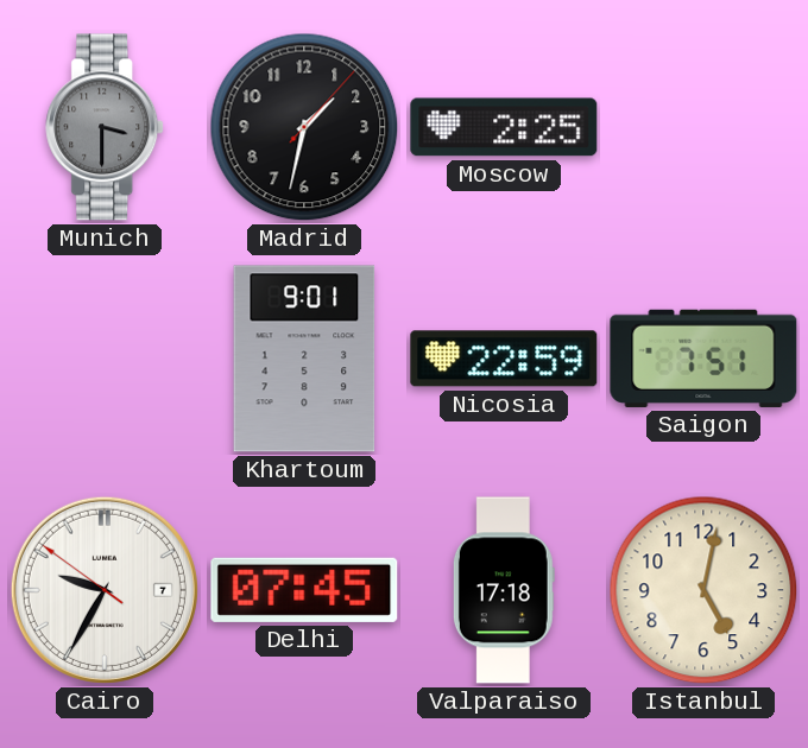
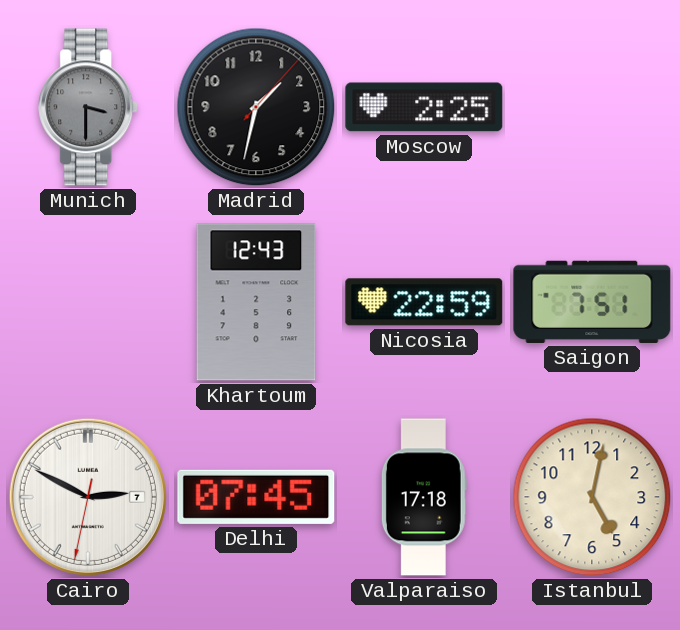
Khartoum: 9:01 -> 12:43
Cairo: 9:34 -> 2:49
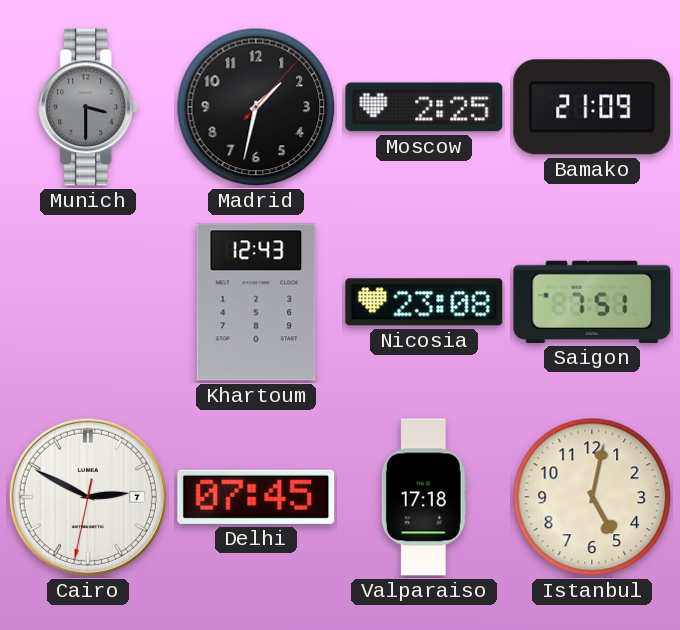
Bamako: none -> 21:09
Nicosia: 22:59 -> 23:08
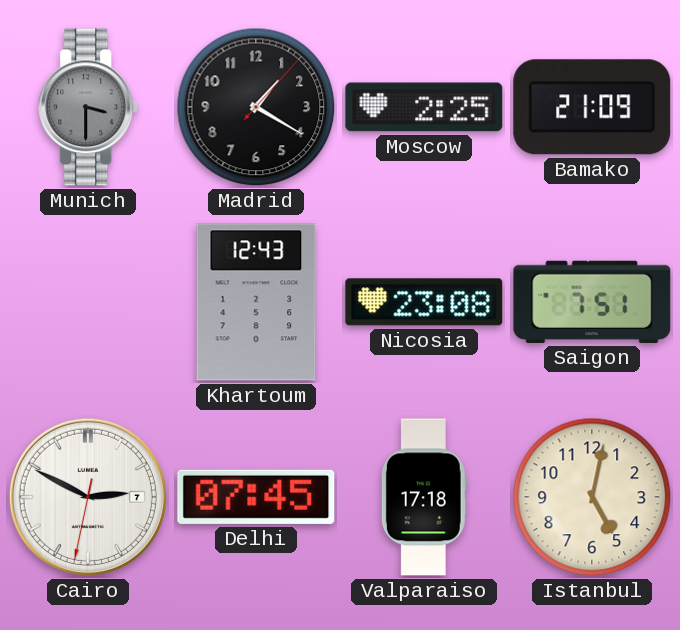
Madrid: 1:32 -> 1:20
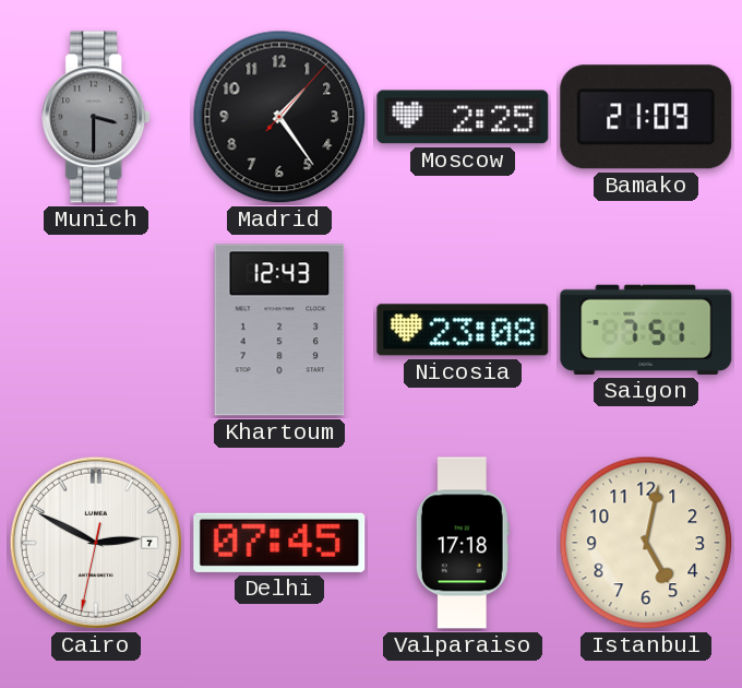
Madrid: 1:20 -> 1:24
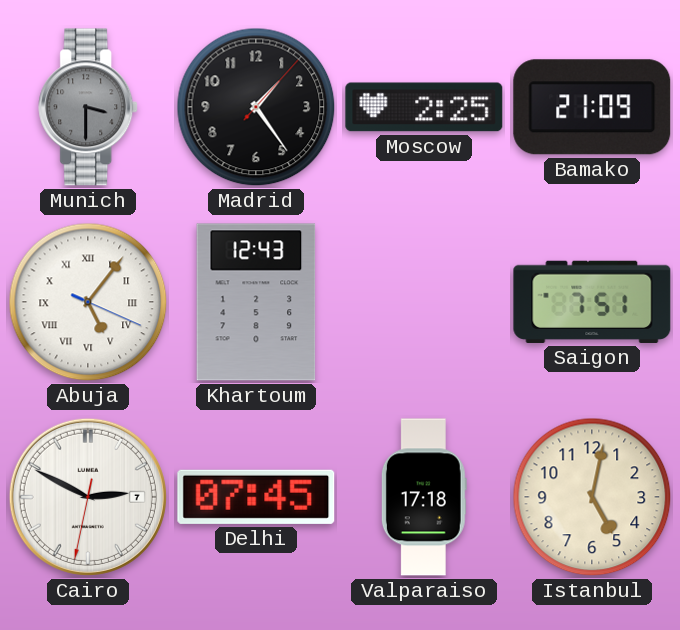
Abuja: none -> 5:06
Nicosia: 23:08 -> none
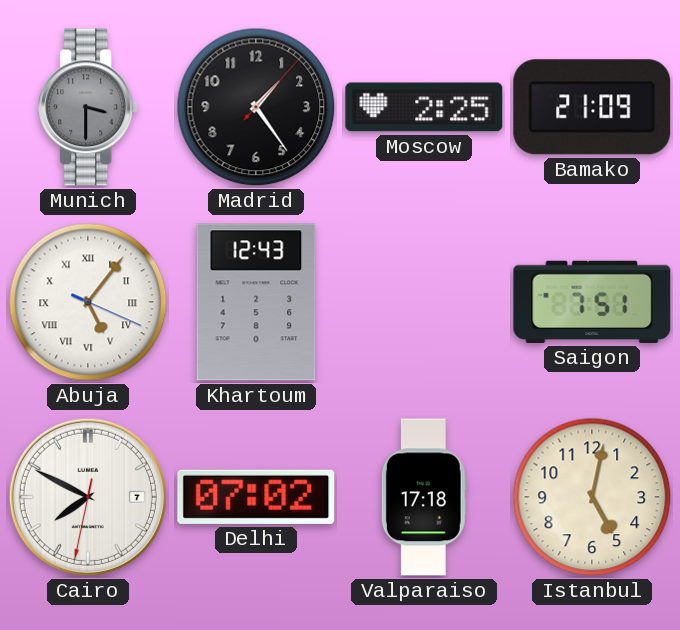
Cairo: 2:49 -> 7:49
Delhi: 07:45 -> 07:02
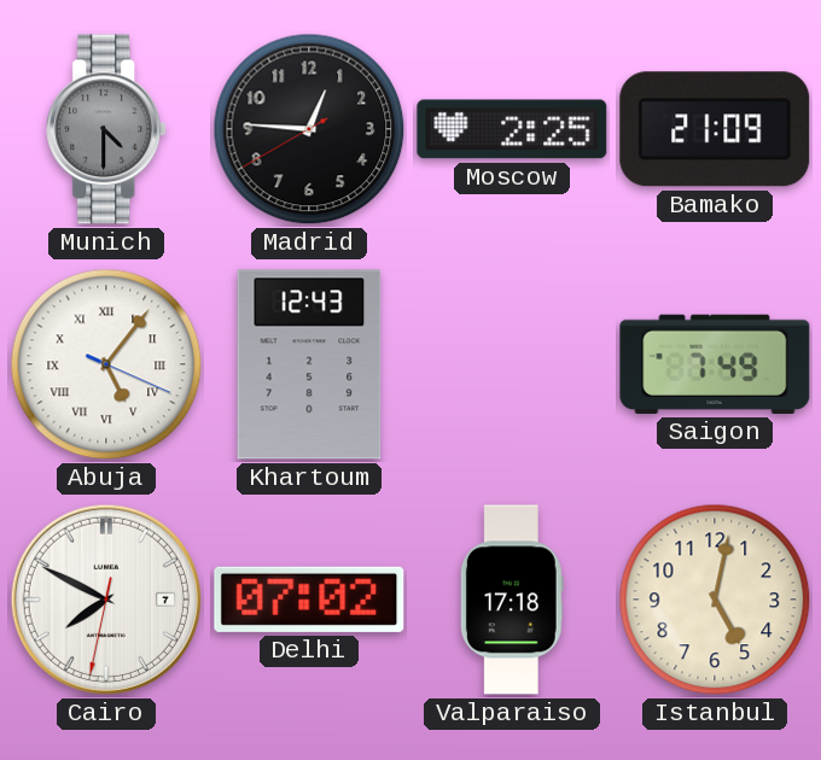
Munich: 3:30 -> 4:30
Madrid: 1:24 -> 12:45
Saigon: 7:51 -> 7:49
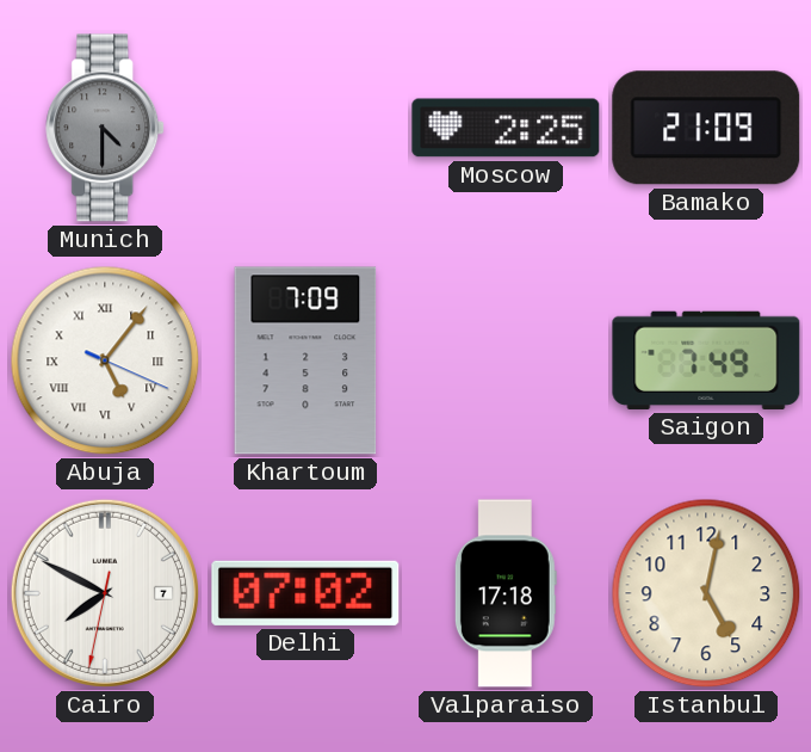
Madrid: 12:45 -> none
Khartoum: 12:43 -> 7:09
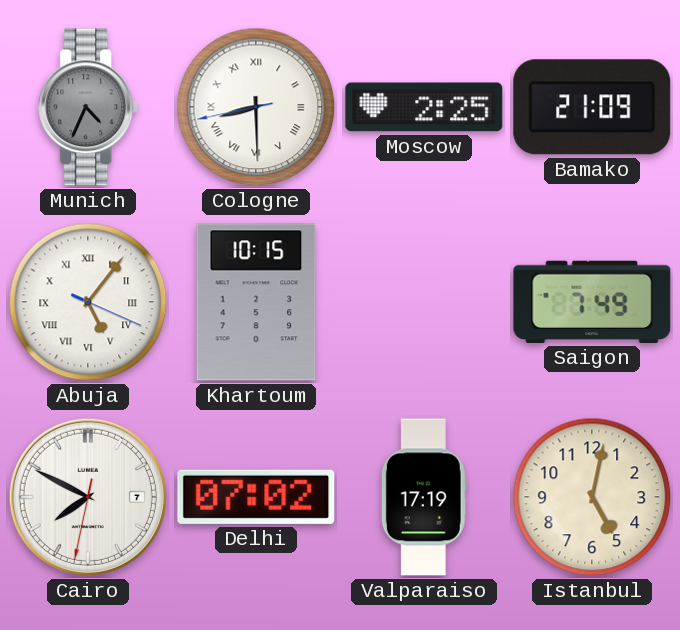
Munich: 4:30 -> 4:34
Cologne: none -> 8:29
Khartoum: 7:09 -> 10:15
Valparaiso: 17:18 -> 17:19
